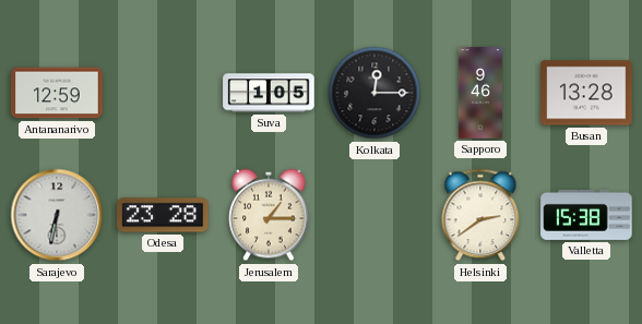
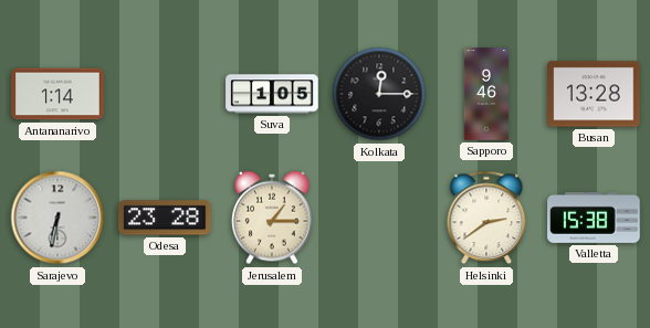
Antananarivo: 12:59 -> 1:14
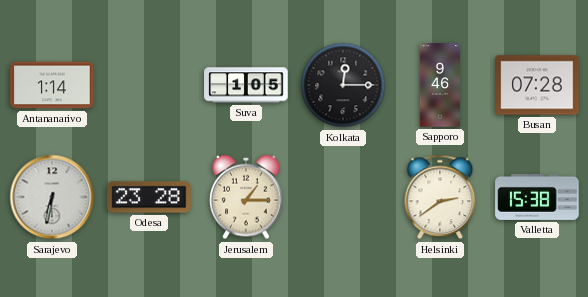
Busan: 13:28 -> 07:28
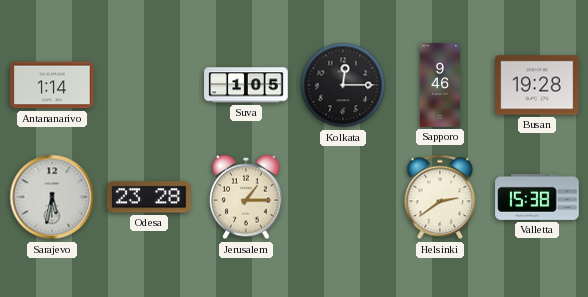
Busan: 07:28 -> 19:28
Sarajevo: 6:32 -> 5:32
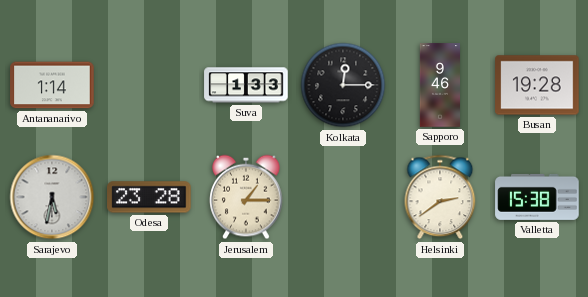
Suva: 1:05 -> 1:33
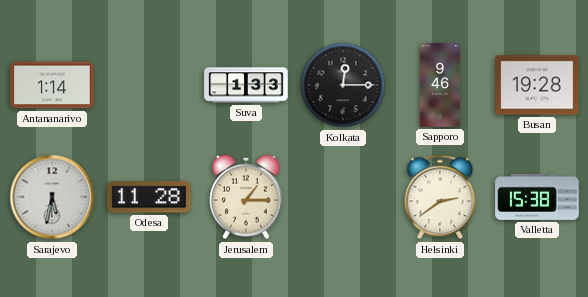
Odesa: 23:28 -> 11:28
